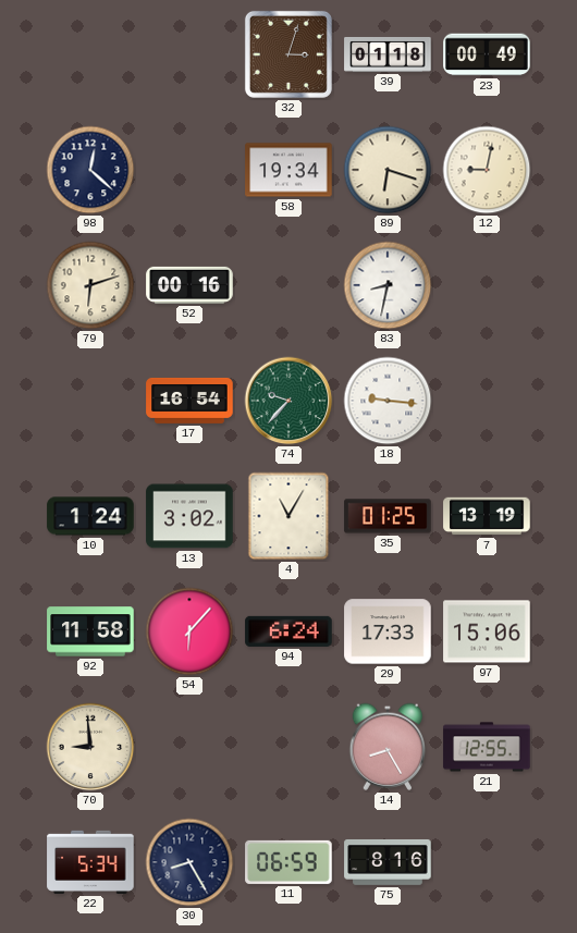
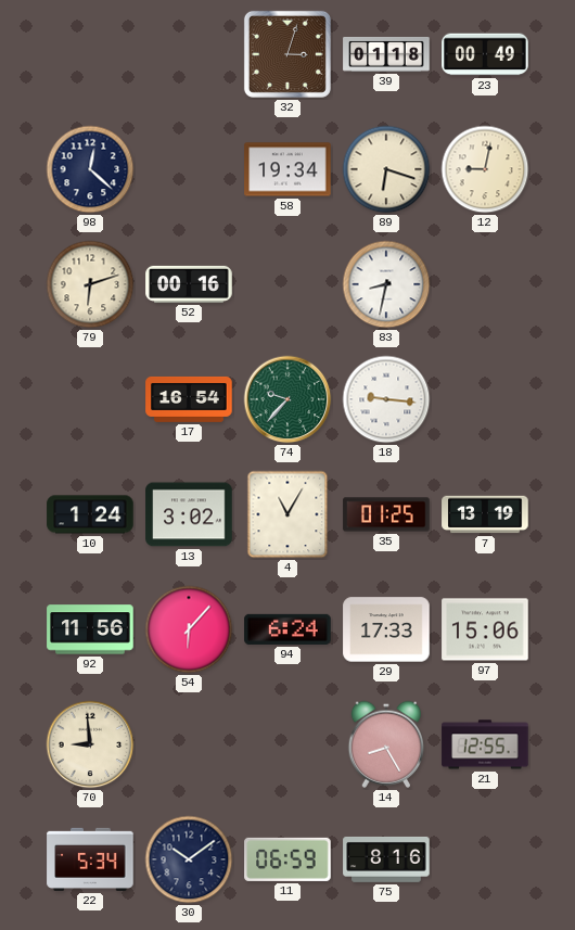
92: 11:58 -> 11:56
30: 8:25 -> 10:09
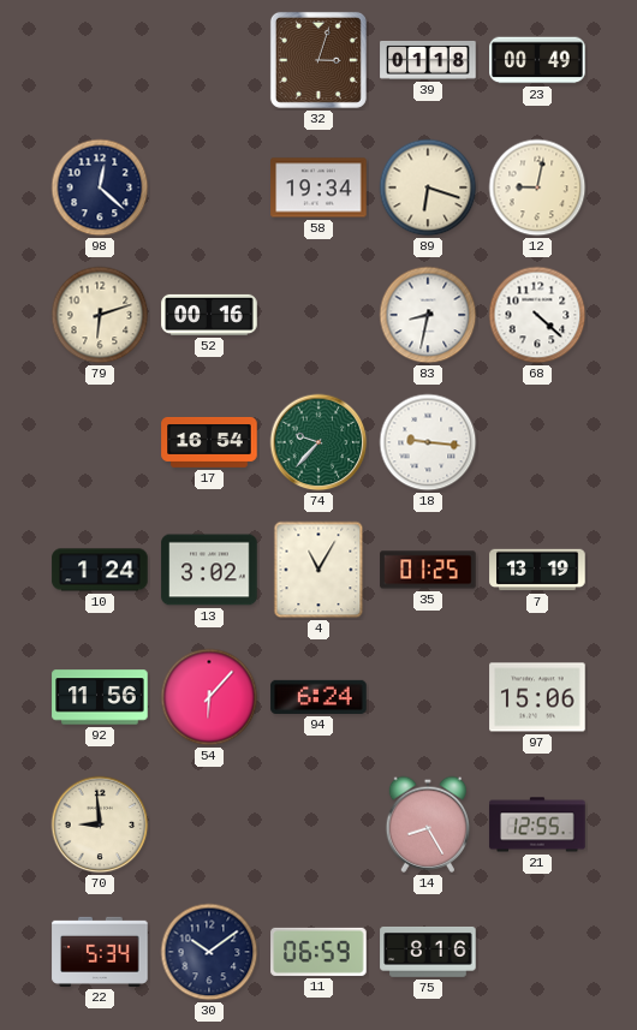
68: none -> 4:22
29: 17:33 -> none
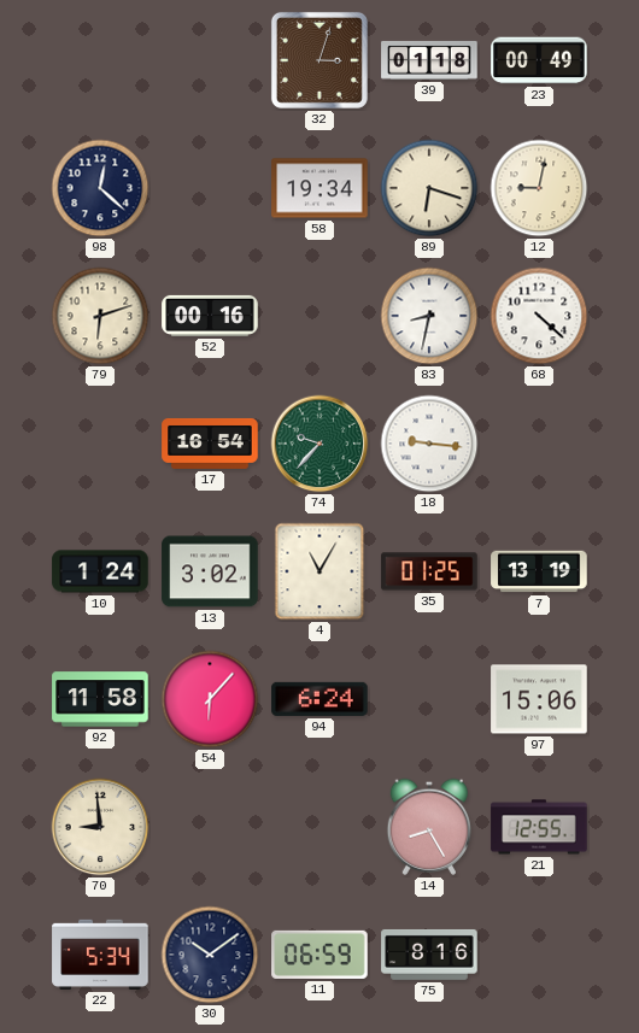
92: 11:56 -> 11:58
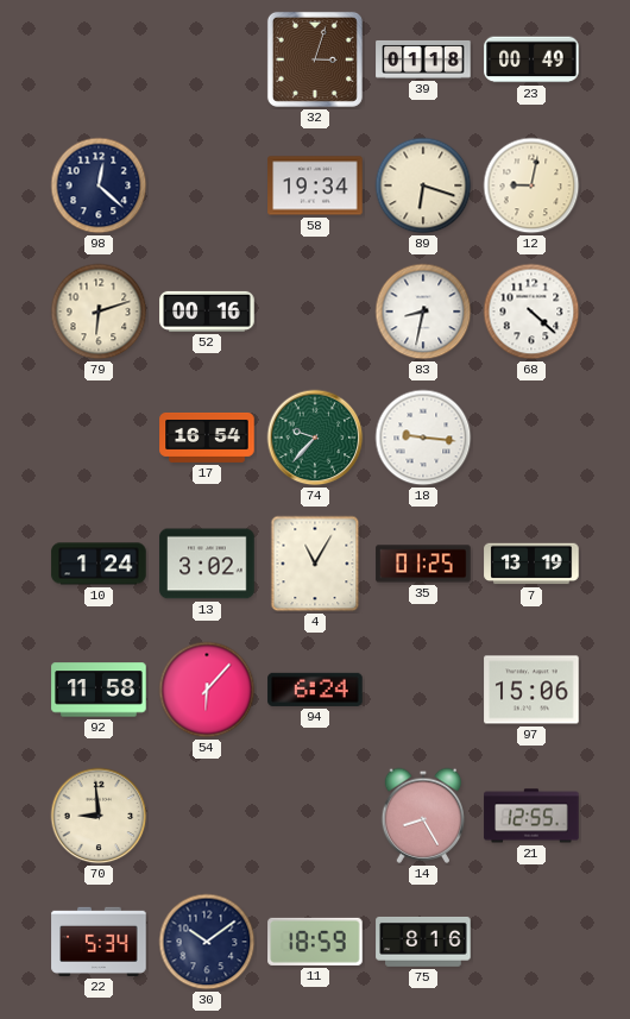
11: 06:59 -> 18:59
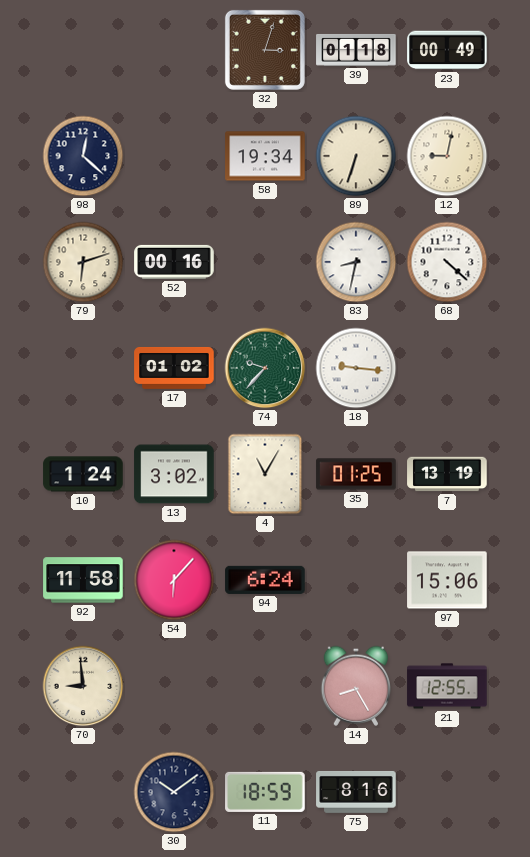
89: 6:18 -> 6:33
17: 16:54 -> 01:02
22: 5:34 -> none
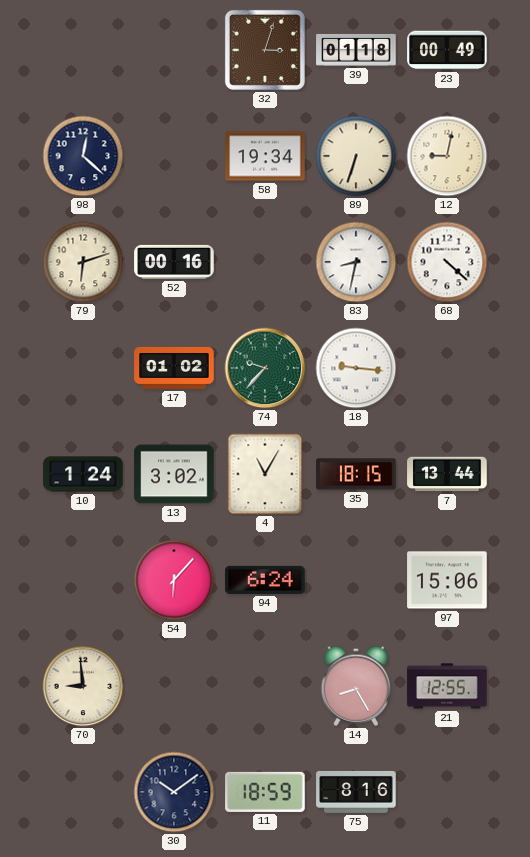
35: 01:25 -> 18:15
7: 13:19 -> 13:44
92: 11:58 -> none
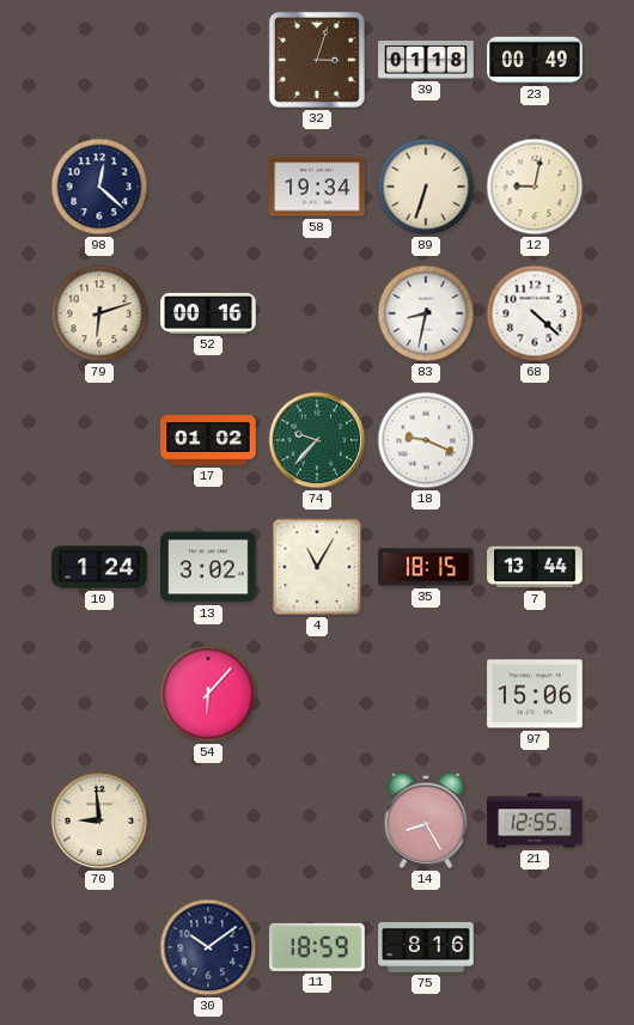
18: 9:16 -> 9:19
94: 6:24 -> none
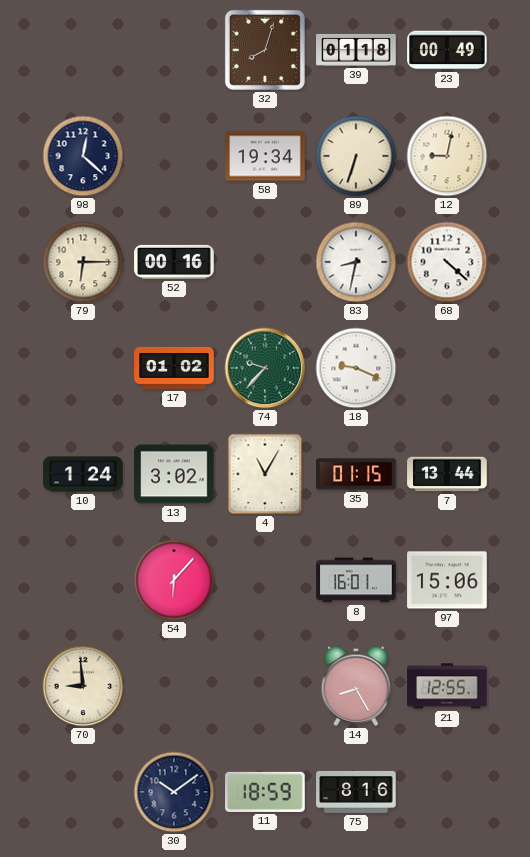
32: 3:03 -> 8:03
79: 6:12 -> 6:15
35: 18:15 -> 01:15
8: none -> 16:01
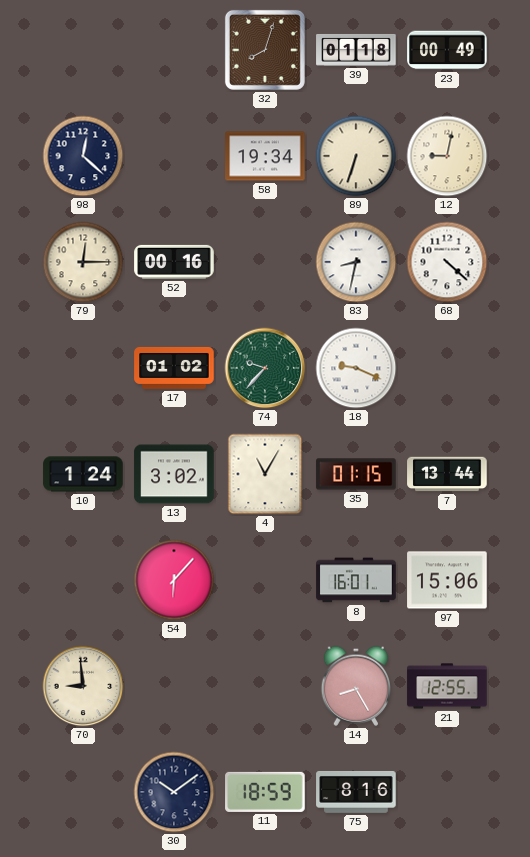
79: 6:15 -> 12:15
